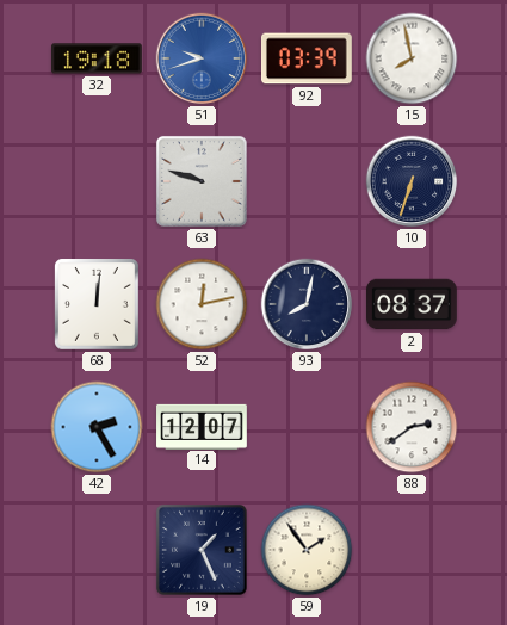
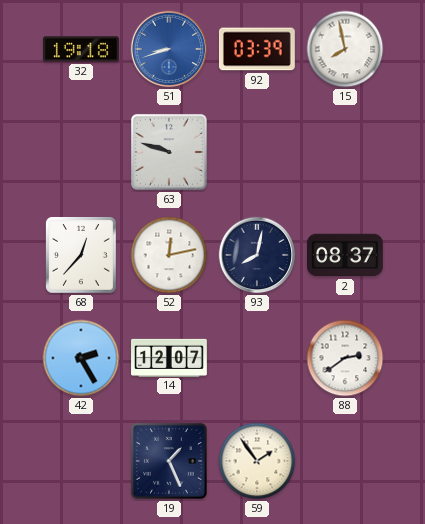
51: 9:42 -> 8:42
10: 6:33 -> none
68: 12:01 -> 12:37
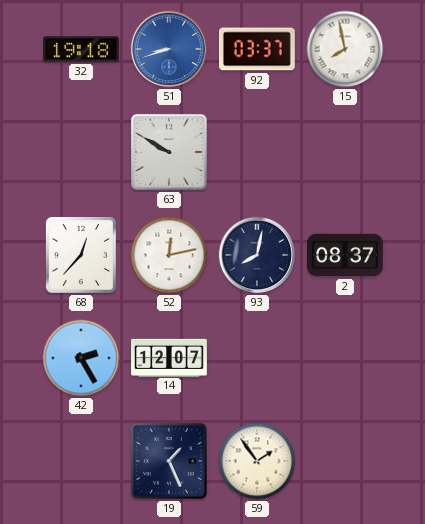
92: 03:39 -> 03:37
63: 9:48 -> 9:50
88: 2:39 -> none
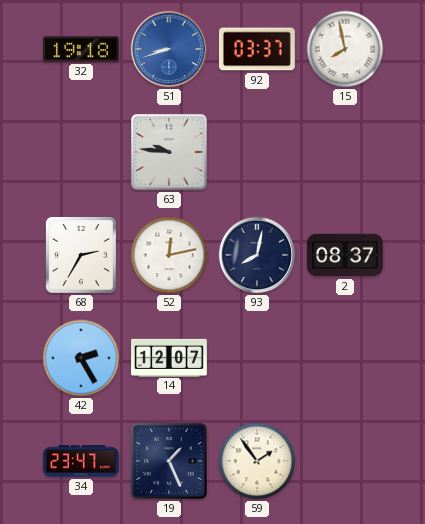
63: 9:50 -> 9:46
68: 12:37 -> 2:35
34: none -> 23:47
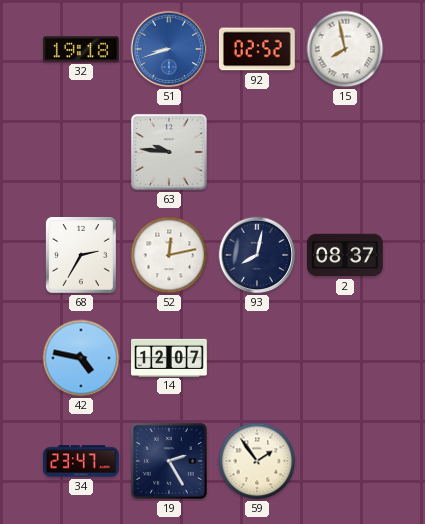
92: 03:37 -> 02:52
42: 2:25 -> 4:47
19: 1:26 -> 2:25
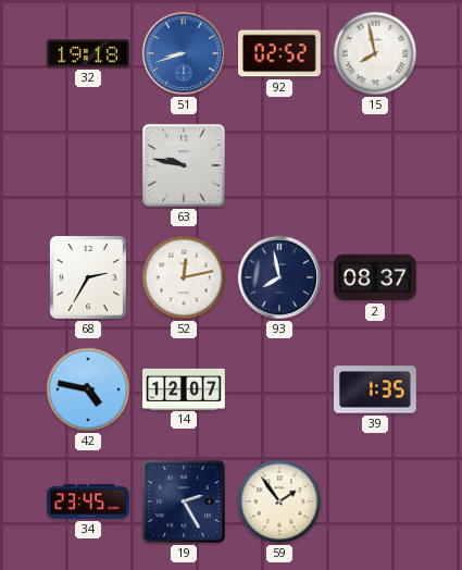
63: 9:46 -> 9:47
93: 8:02 -> 7:58
39: none -> 1:35
34: 23:47 -> 23:45
